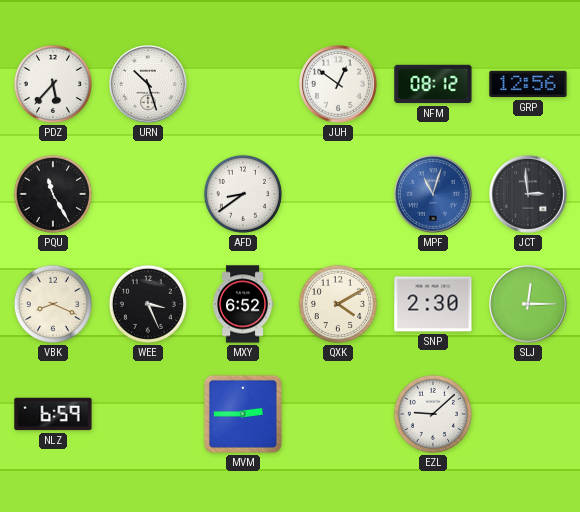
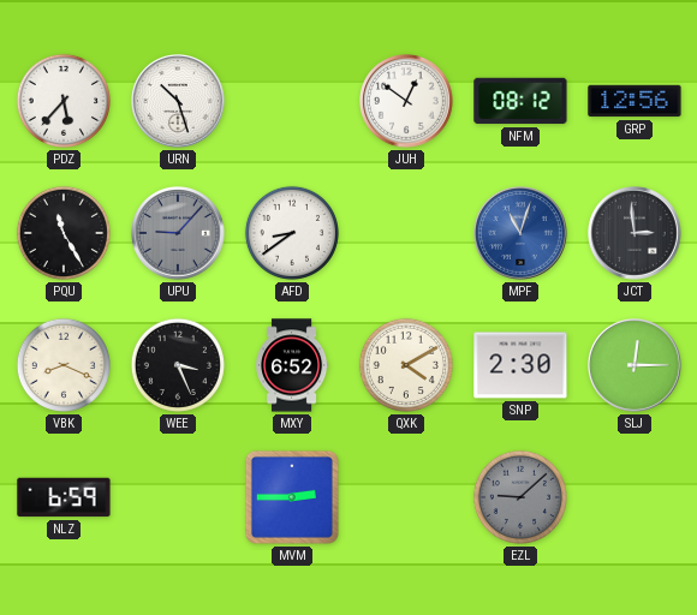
UPU: none -> 9:07
EZL dial: white -> grey
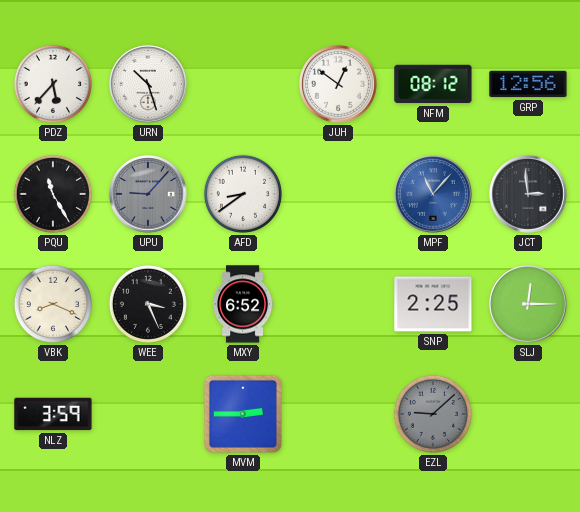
MPF: 11:03 -> 11:07
QXK: 4:10 -> none
SNP: 2:30 -> 2:25
NLZ: 6:59 -> 3:59
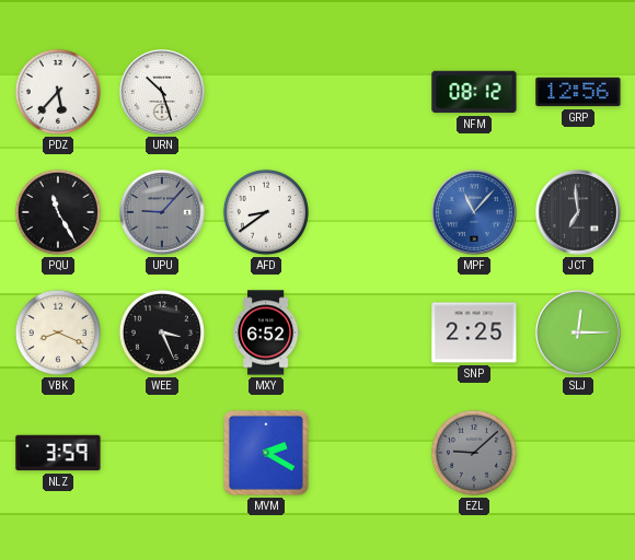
JUH: 12:51 -> none
JCT: 2:59 -> 6:59
MVM: 2:45 -> 2:20
